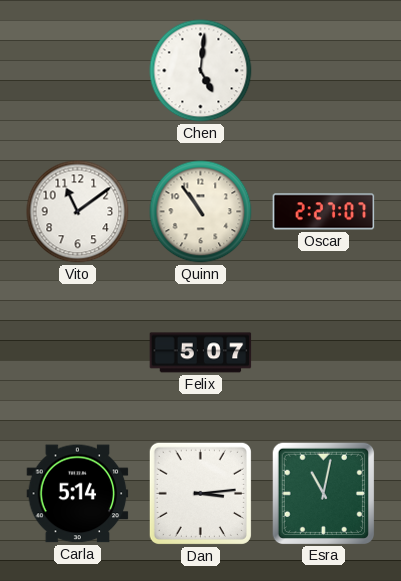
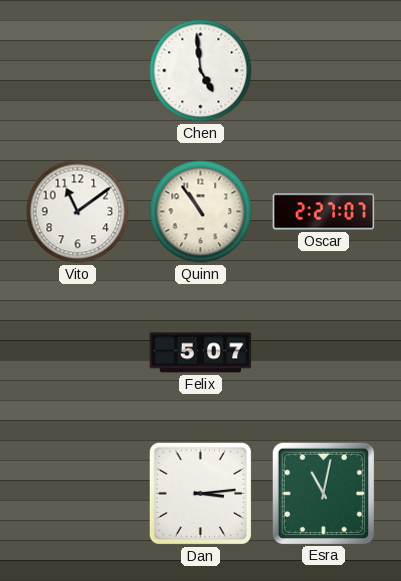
Chen: 5:01 -> 4:59
Carla: 5:14 -> none
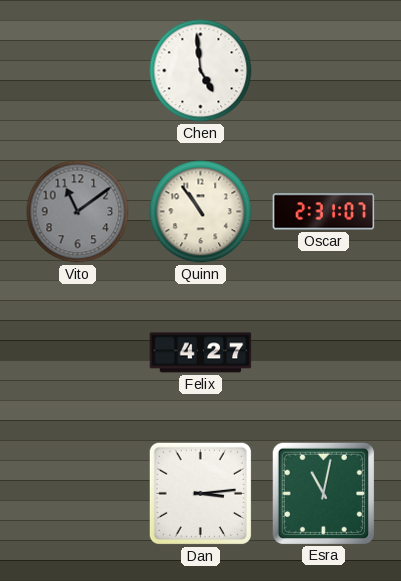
Vito dial: white -> grey
Oscar: 2:27 -> 2:31
Felix: 5:07 -> 4:27
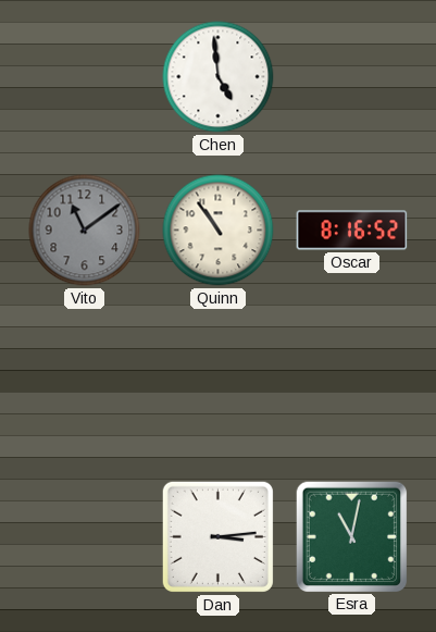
Oscar: 2:31 -> 8:16
Felix: 4:27 -> none
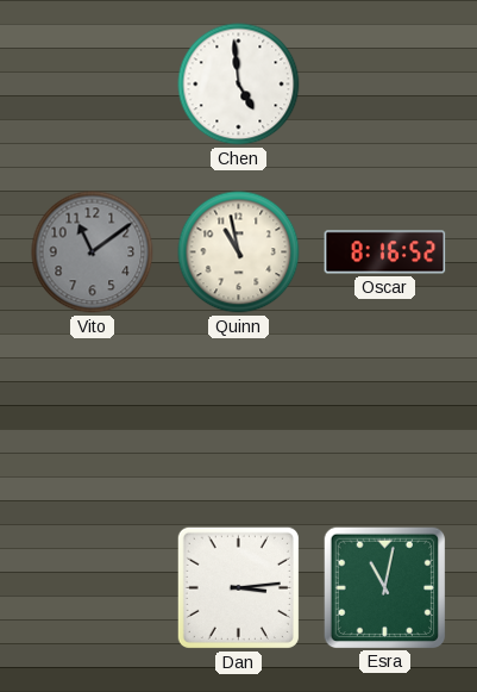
Quinn: 10:54 -> 10:58
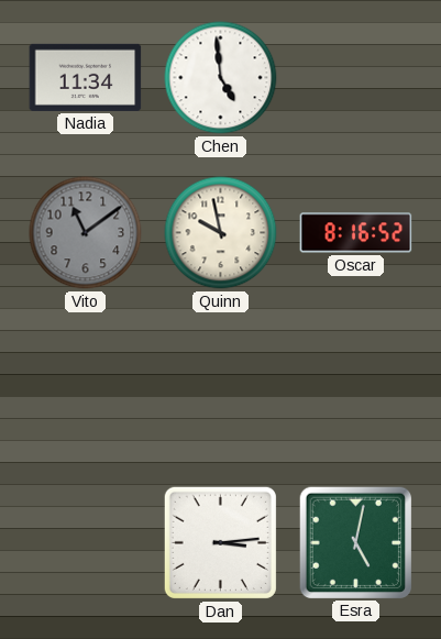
Nadia: none -> 11:34
Quinn: 10:58 -> 9:58
Esra: 11:02 -> 5:02
